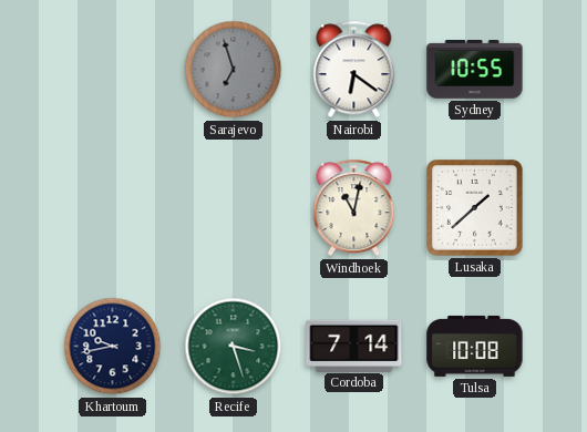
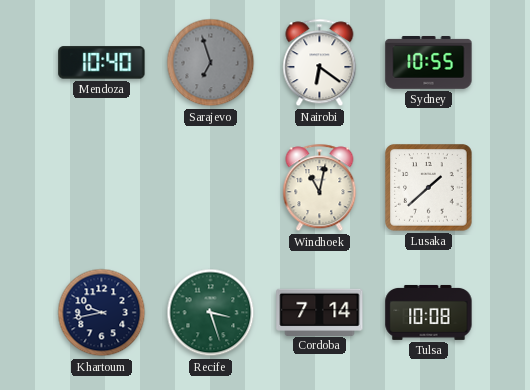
Mendoza: none -> 10:40
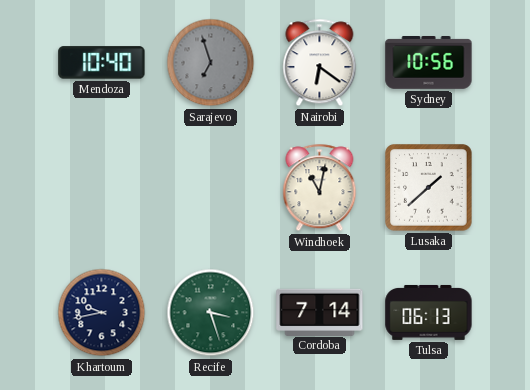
Sydney: 10:55 -> 10:56
Tulsa: 10:08 -> 06:13
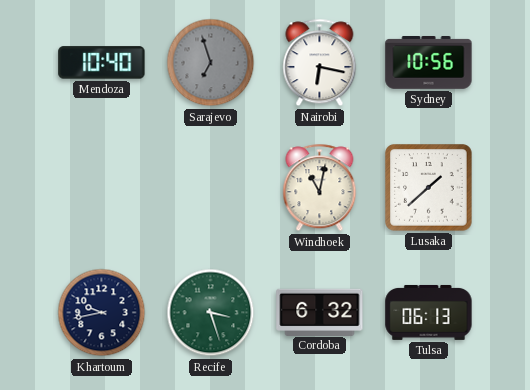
Nairobi: 6:21 -> 6:17
Cordoba: 7:14 -> 6:32
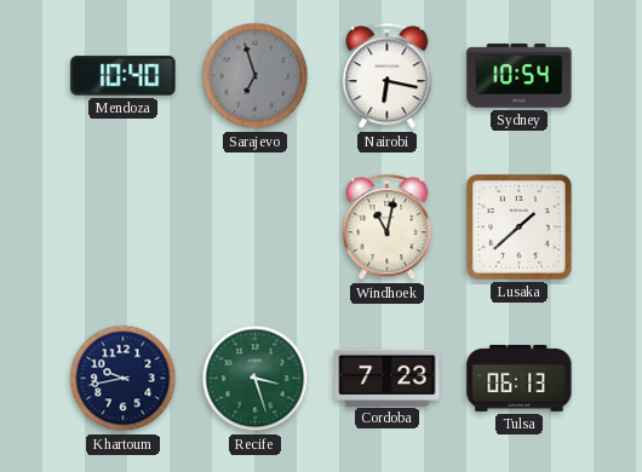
Sydney: 10:56 -> 10:54
Cordoba: 6:32 -> 7:23
